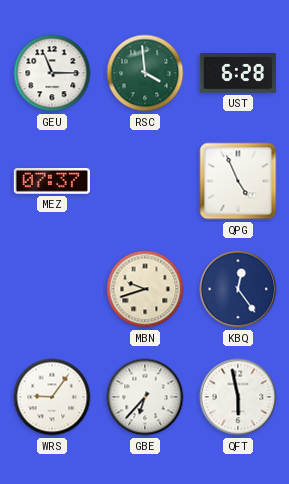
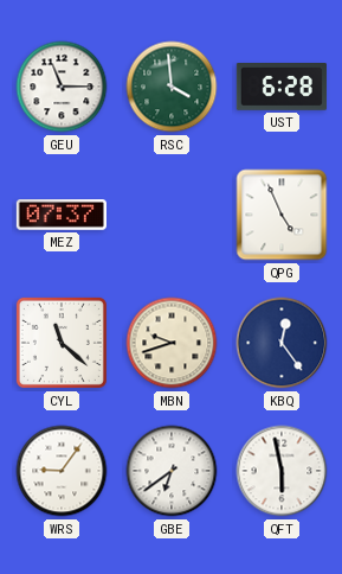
CYL: none -> 11:22
GBE: 6:37 -> 6:39
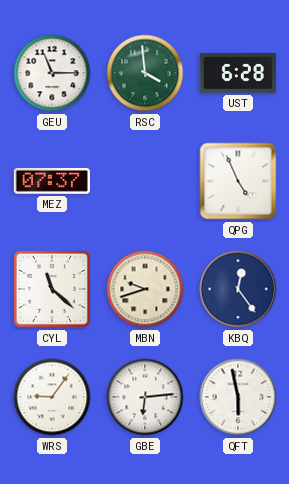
GBE: 6:39 -> 6:14
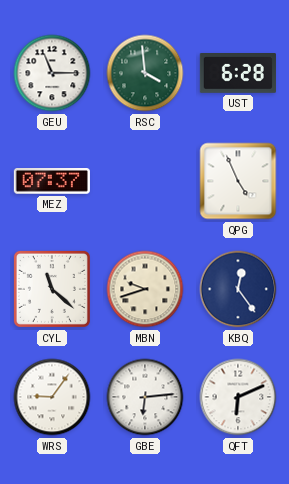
QFT: 5:58 -> 6:11
